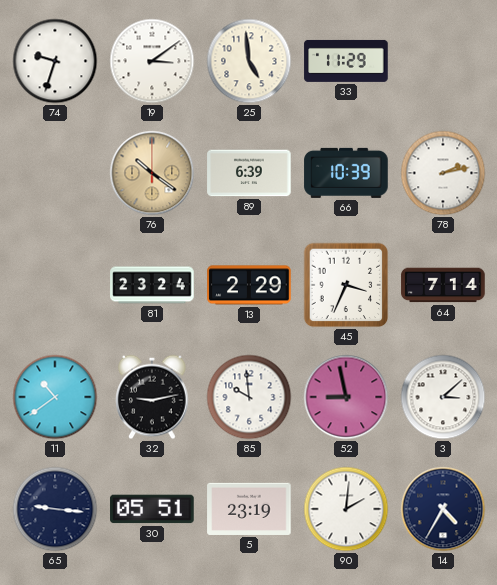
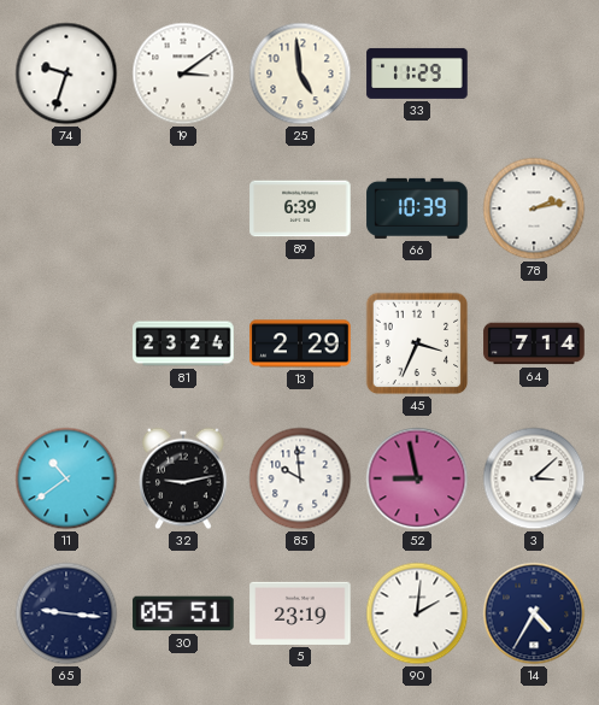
76: 10:21 -> none
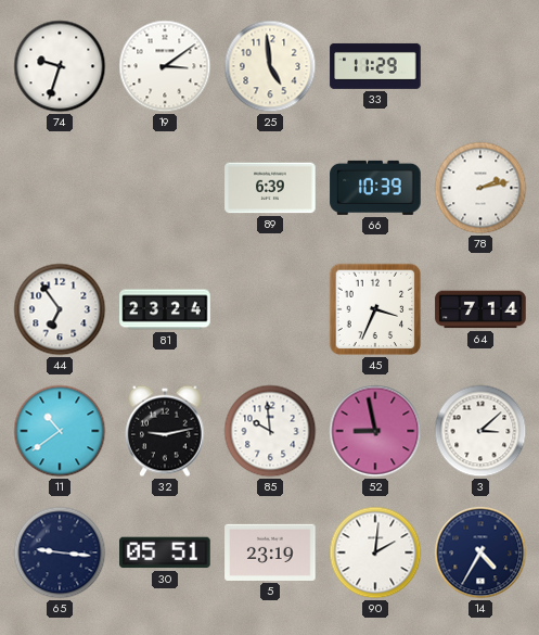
44: none -> 6:54
13: 2:29 -> none
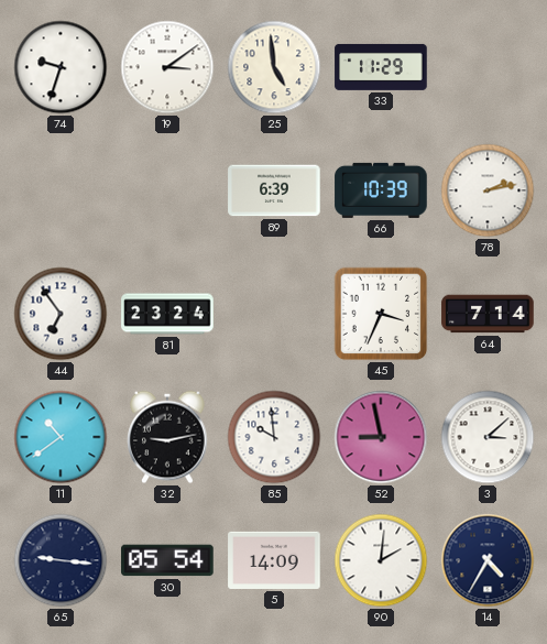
30: 05:51 -> 05:54
5: 23:19 -> 14:09
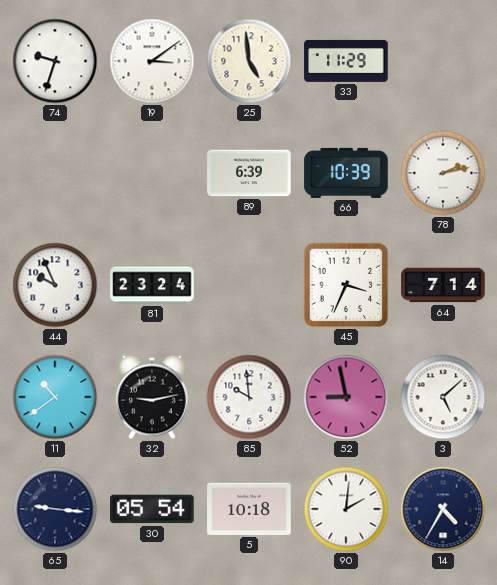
44: 6:54 -> 9:56
3: 3:08 -> 5:08
5: 14:09 -> 10:18
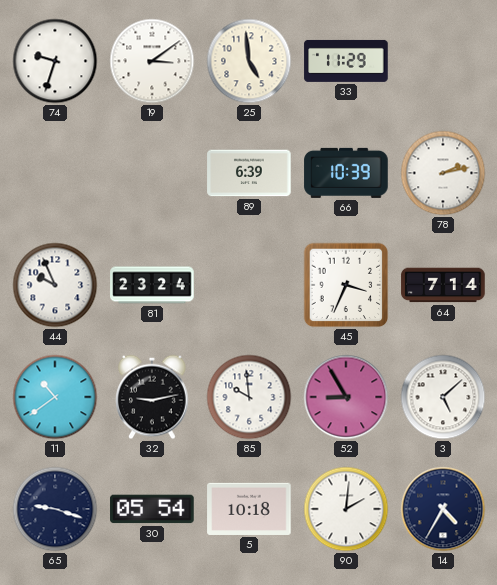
52: 8:58 -> 8:55
65: 9:16 -> 9:18
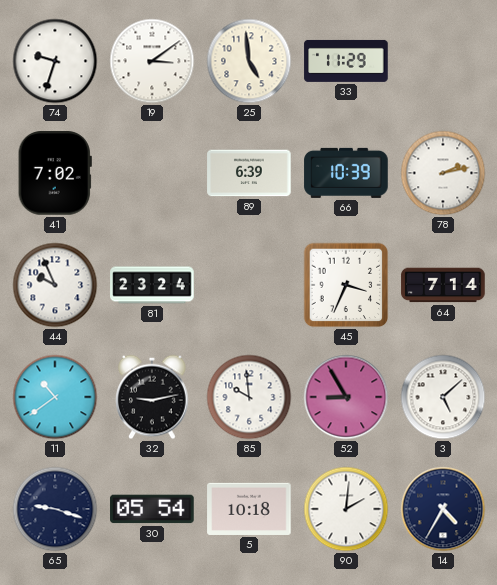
41: none -> 7:02
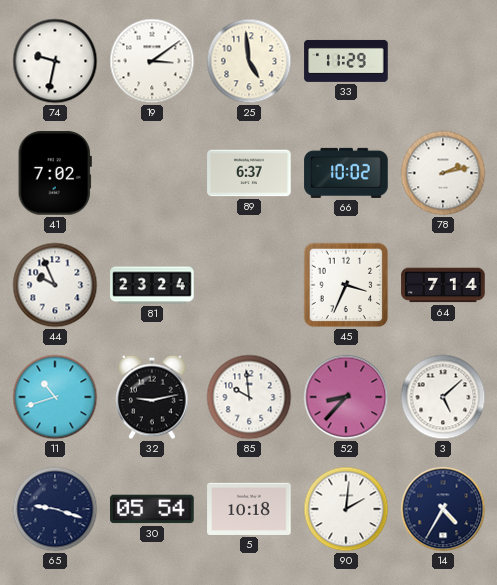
74: 9:33 -> 9:32
89: 6:39 -> 6:37
66: 10:39 -> 10:02
11: 10:39 -> 10:42
52: 8:55 -> 8:37
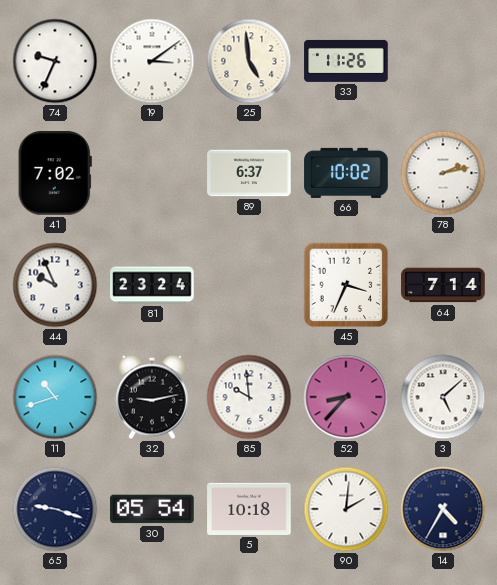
74: 9:32 -> 9:34
33: 11:29 -> 11:26
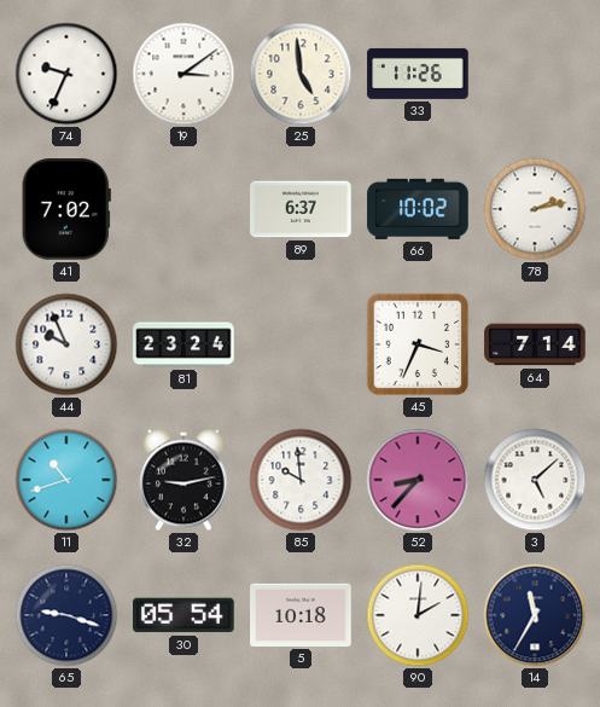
14: 4:35 -> 11:35
